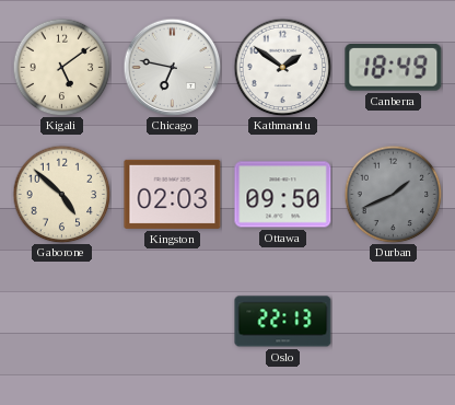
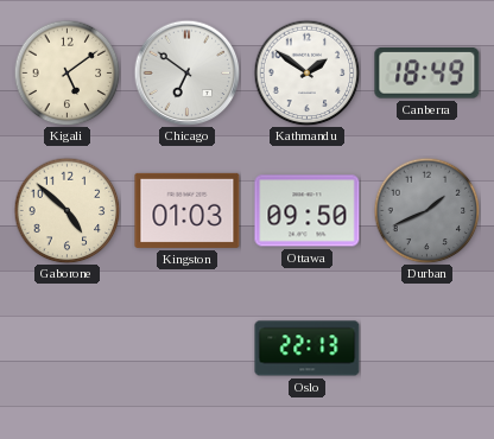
Chicago: 6:47 -> 6:51
Kingston: 02:03 -> 01:03
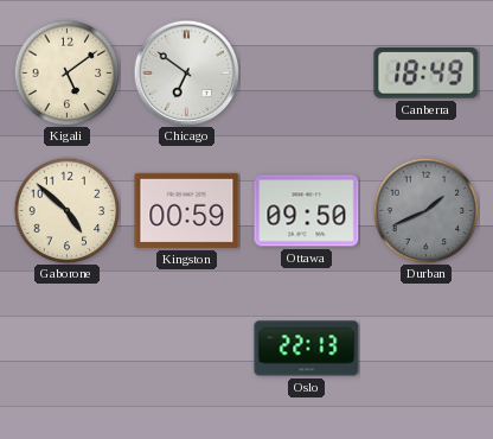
Kathmandu: 1:51 -> none
Kingston: 01:03 -> 00:59
